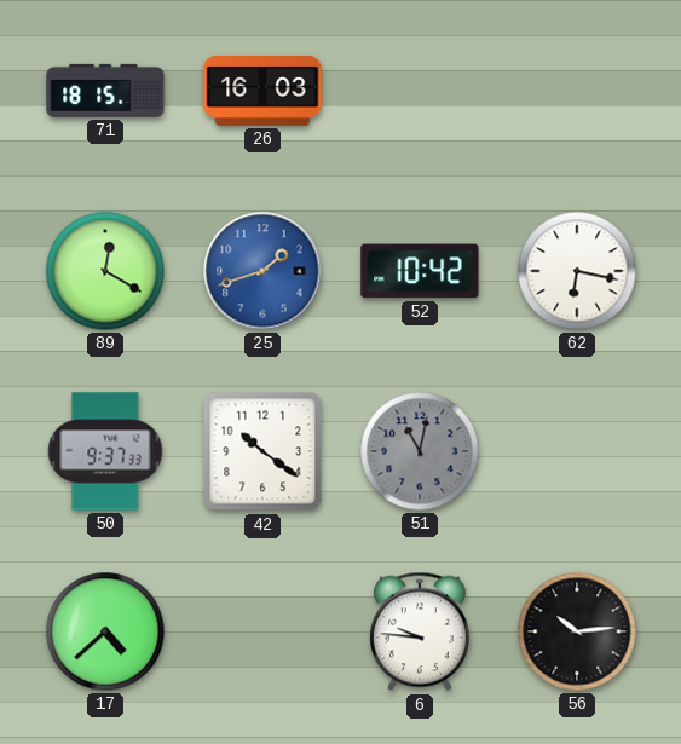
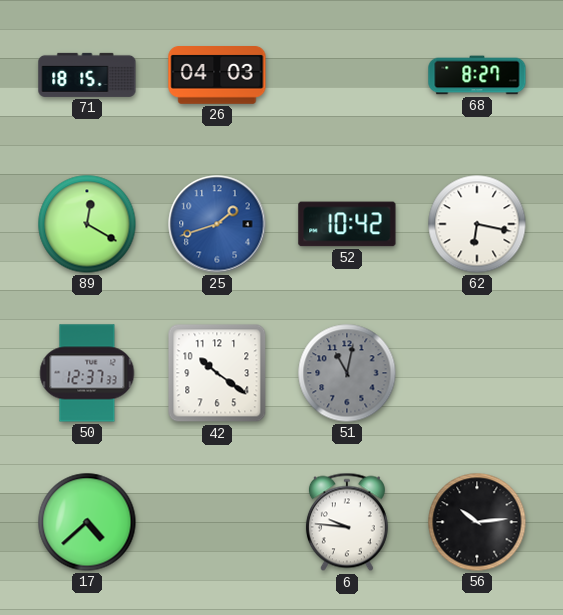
26: 16:03 -> 04:03
68: none -> 8:27
50: 9:37 -> 12:37
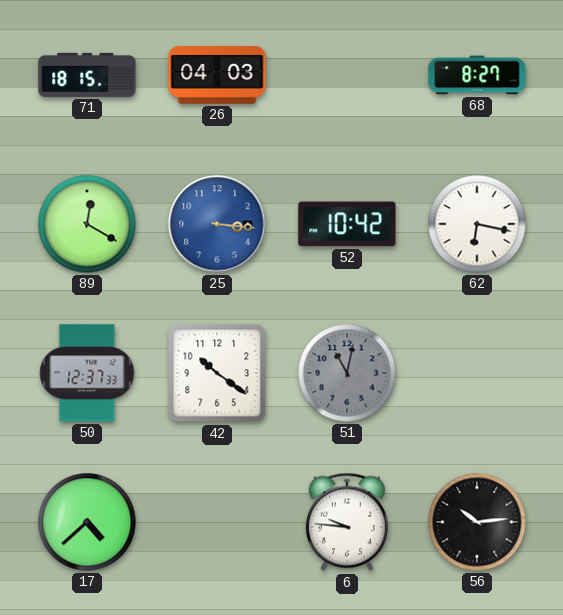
25: 1:42 -> 3:16
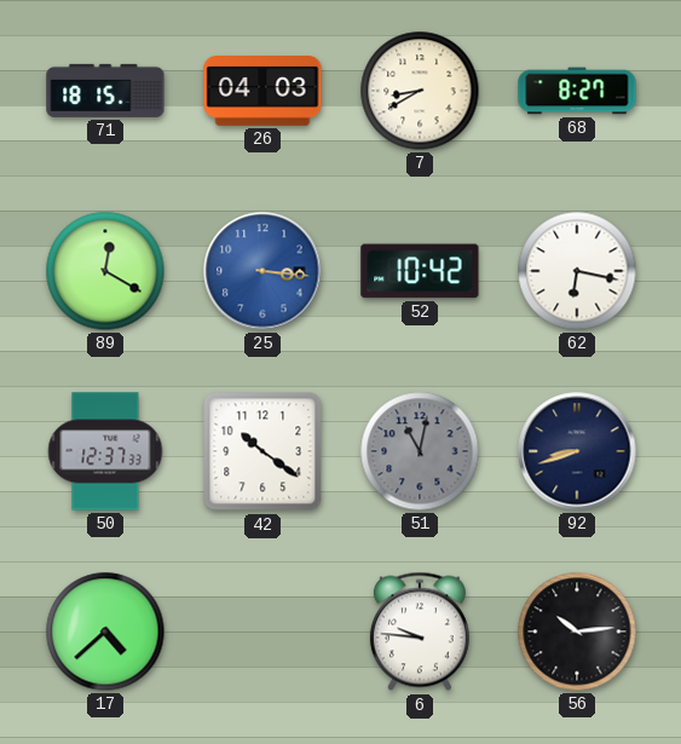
7: none -> 8:40
92: none -> 8:42
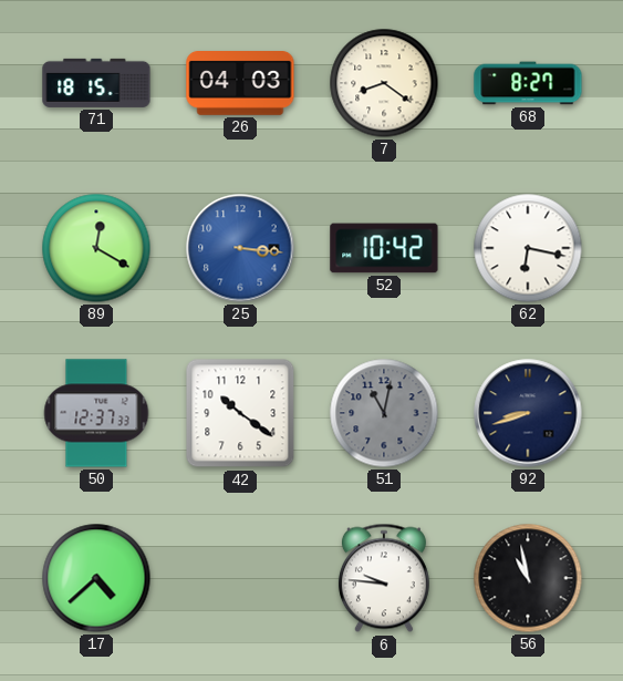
7: 8:40 -> 8:21
56: 10:14 -> 10:58
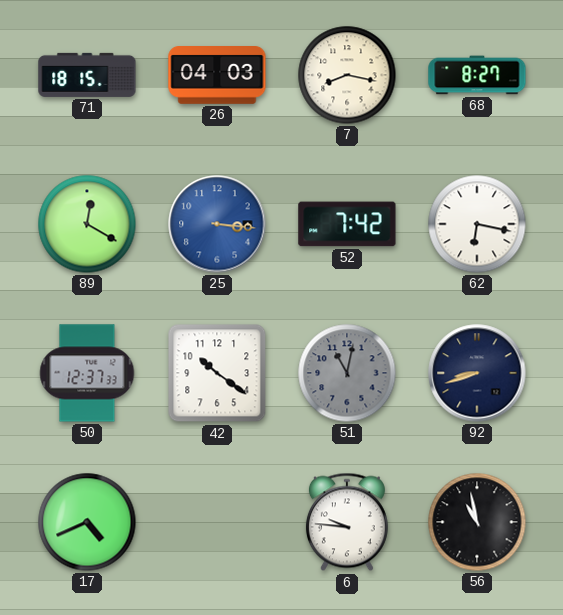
7: 8:21 -> 8:17
52: 10:42 -> 7:42
17: 4:38 -> 4:41
